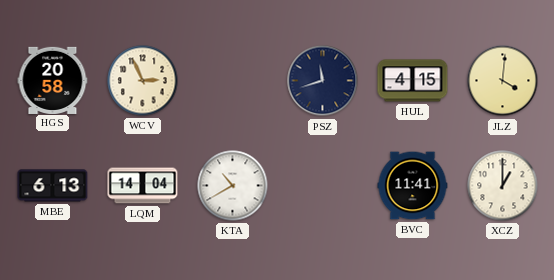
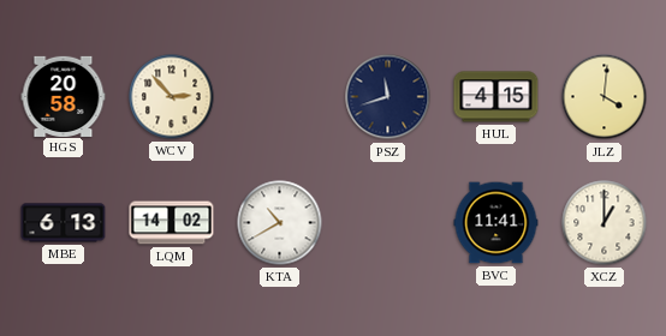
WCV: 2:56 -> 2:53
LQM: 14:04 -> 14:02
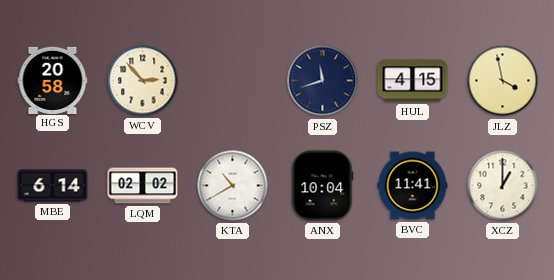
JLZ: 4:01 -> 3:58
MBE: 6:13 -> 6:14
LQM: 14:02 -> 02:02
ANX: none -> 10:04
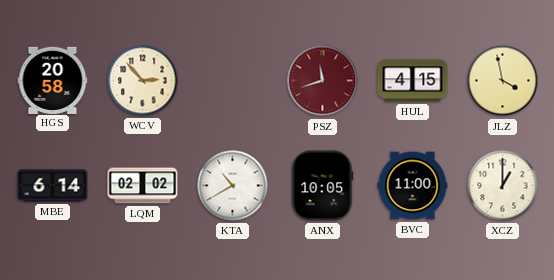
PSZ dial: navy -> burgundy
ANX: 10:04 -> 10:05
BVC: 11:41 -> 11:00
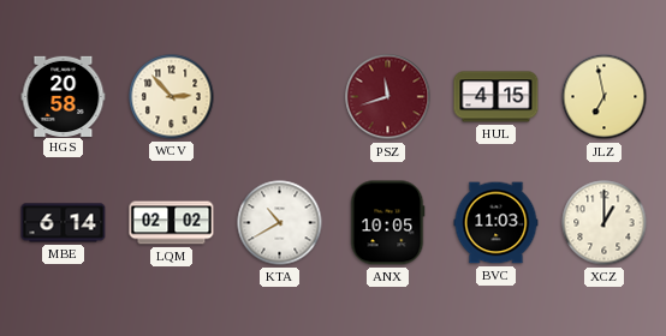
JLZ: 3:58 -> 6:58
BVC: 11:00 -> 11:03
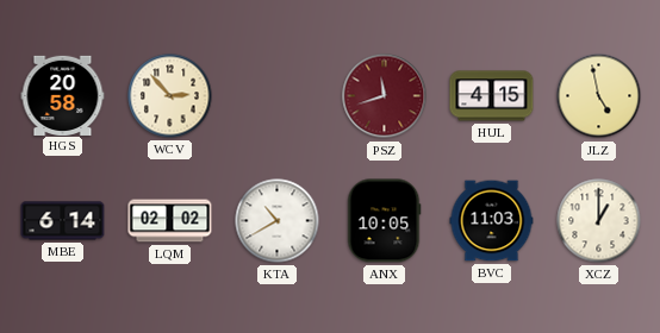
JLZ: 6:58 -> 4:58
